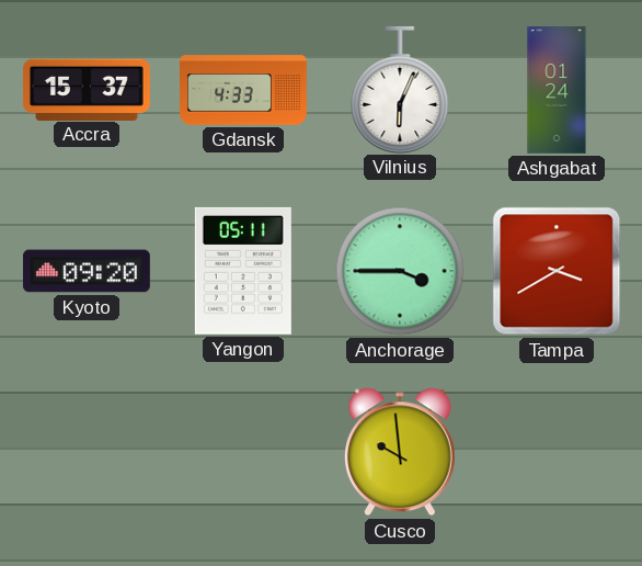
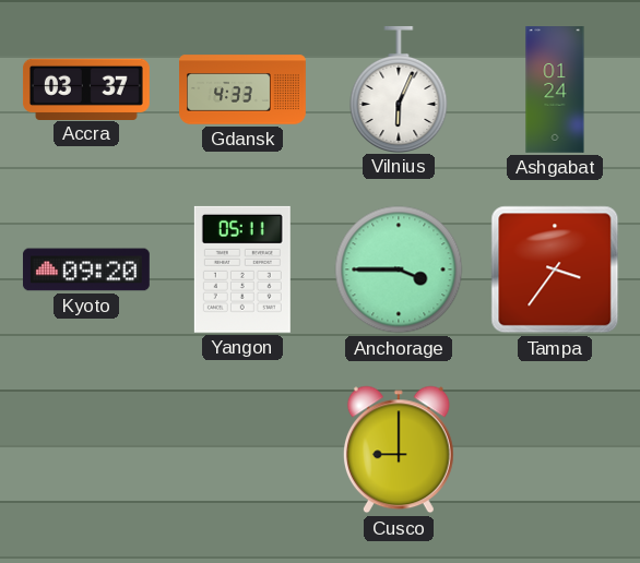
Accra: 15:37 -> 03:37
Tampa: 3:40 -> 3:36
Cusco: 9:59 -> 9:00
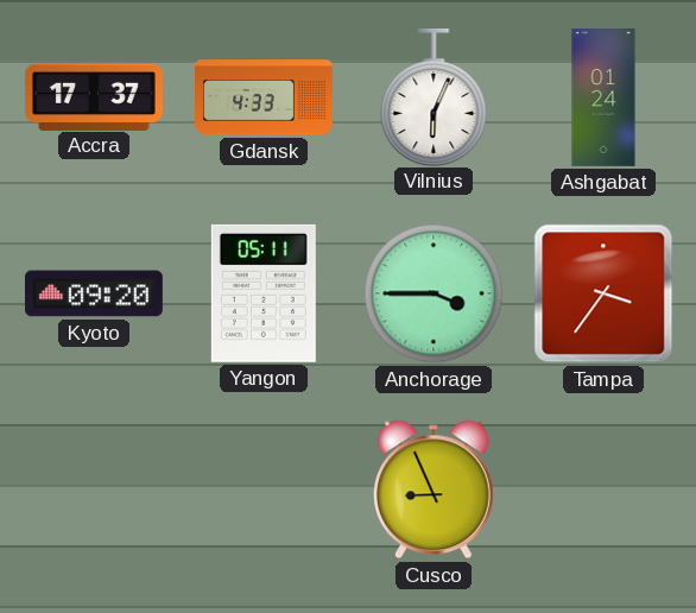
Accra: 03:37 -> 17:37
Cusco: 9:00 -> 8:56
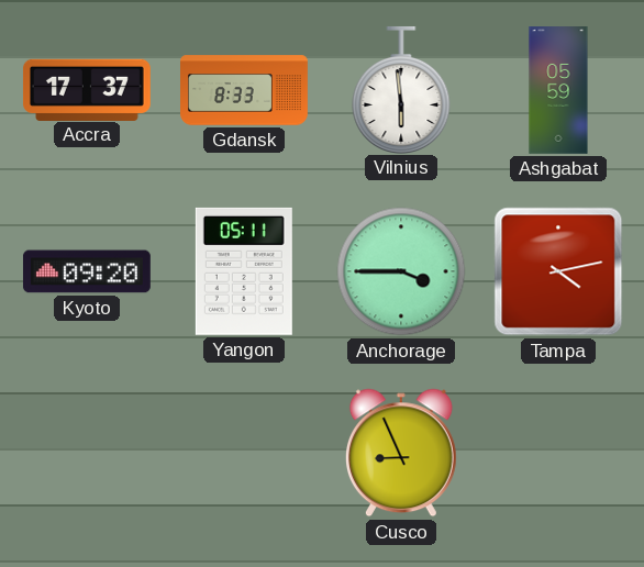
Gdansk: 4:33 -> 8:33
Vilnius: 6:04 -> 5:59
Ashgabat: 01:24 -> 05:59
Tampa: 3:36 -> 4:13
